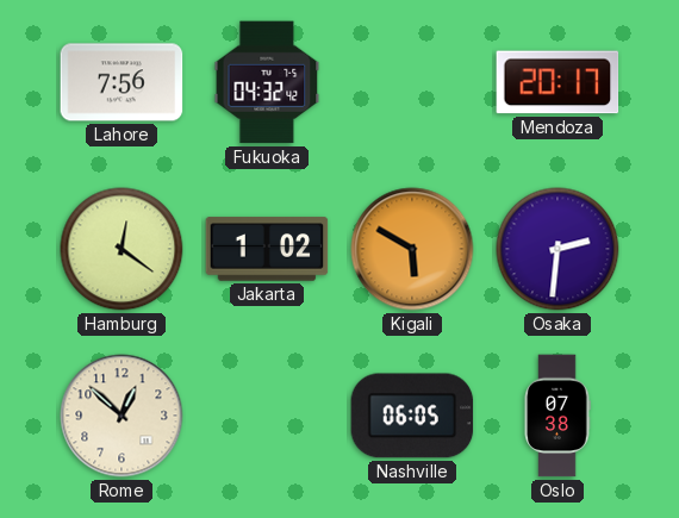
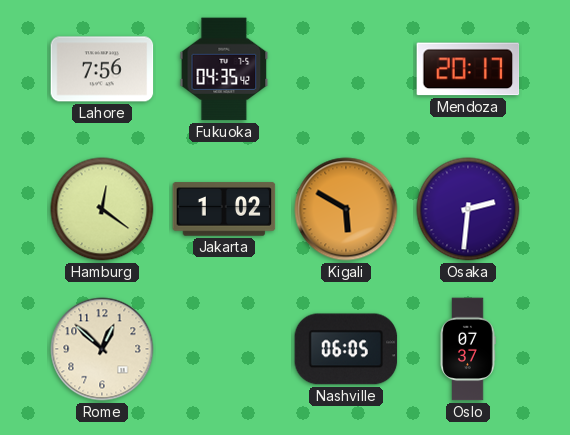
Fukuoka: 04:32 -> 04:35
Oslo: 07:38 -> 07:37
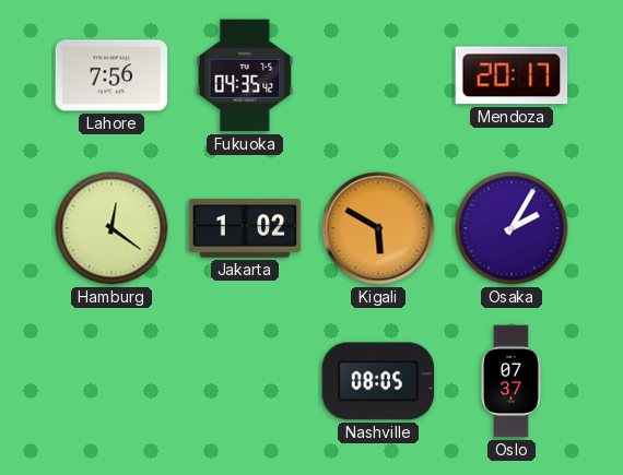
Osaka: 2:31 -> 2:05
Rome: 12:52 -> none
Nashville: 06:05 -> 08:05
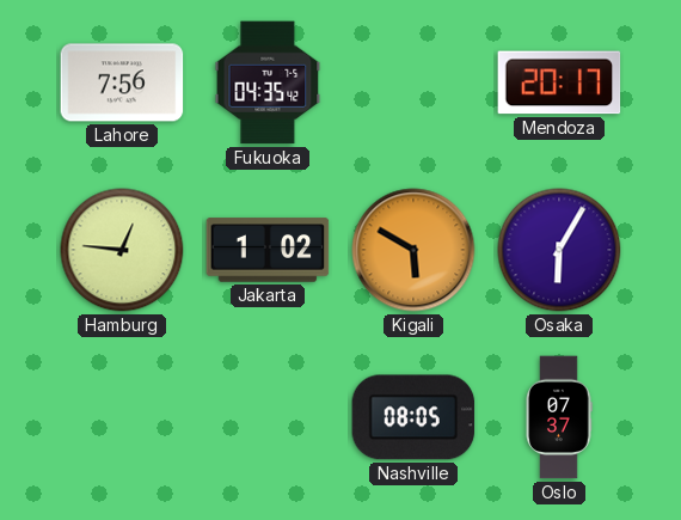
Hamburg: 12:21 -> 12:46
Osaka: 2:05 -> 6:05
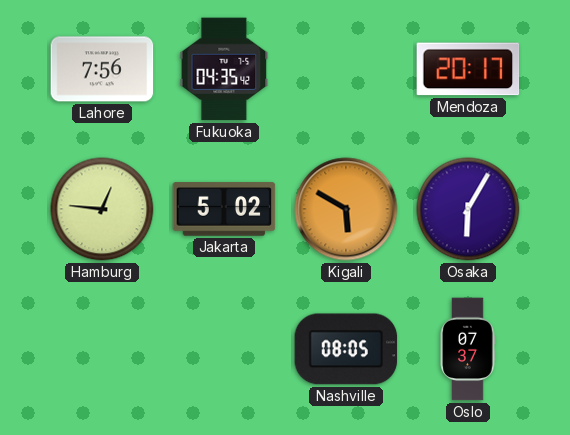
Jakarta: 1:02 -> 5:02
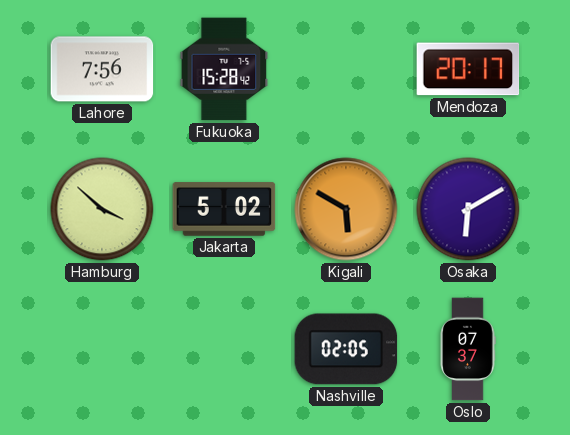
Fukuoka: 04:35 -> 15:28
Hamburg: 12:46 -> 3:52
Osaka: 6:05 -> 6:10
Nashville: 08:05 -> 02:05
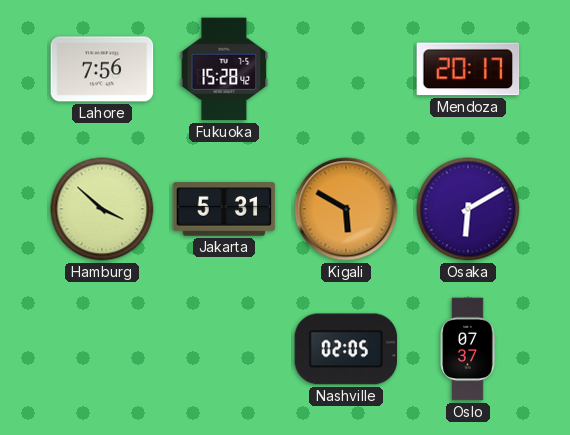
Jakarta: 5:02 -> 5:31
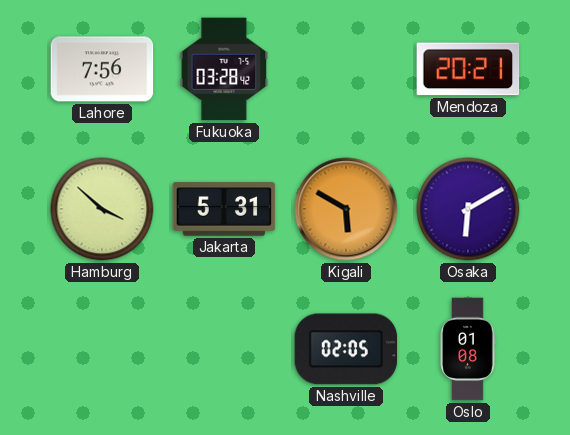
Fukuoka: 15:28 -> 03:28
Mendoza: 20:17 -> 20:21
Oslo: 07:37 -> 01:08
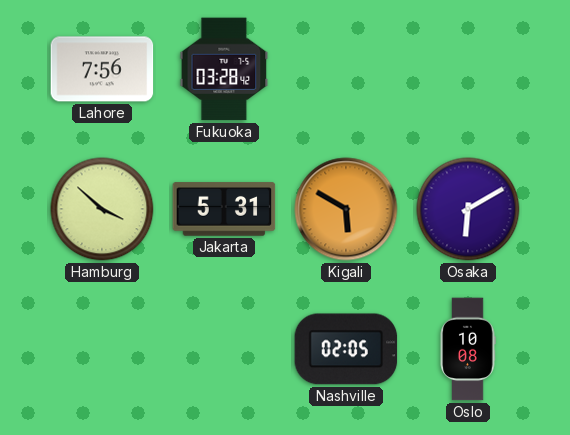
Mendoza: 20:21 -> none
Oslo: 01:08 -> 10:08
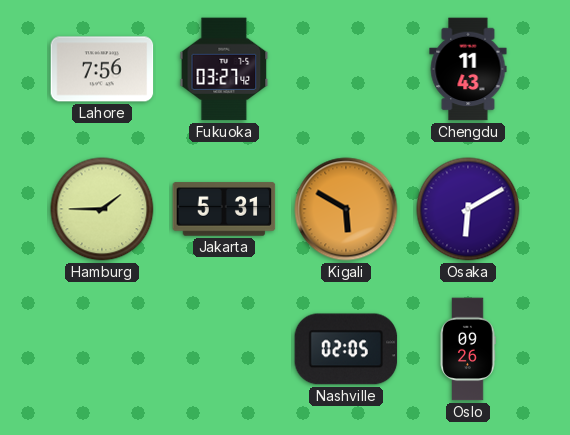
Fukuoka: 03:28 -> 03:27
Chengdu: none -> 11:43
Hamburg: 3:52 -> 1:45
Oslo: 10:08 -> 09:26
